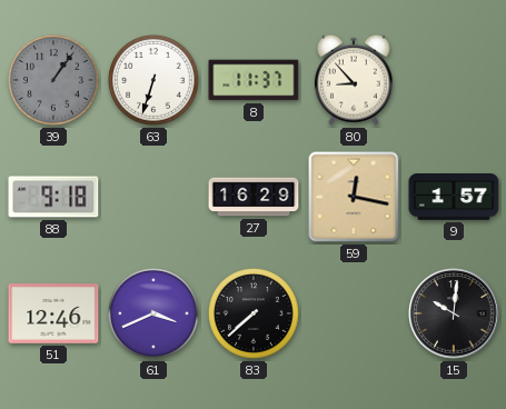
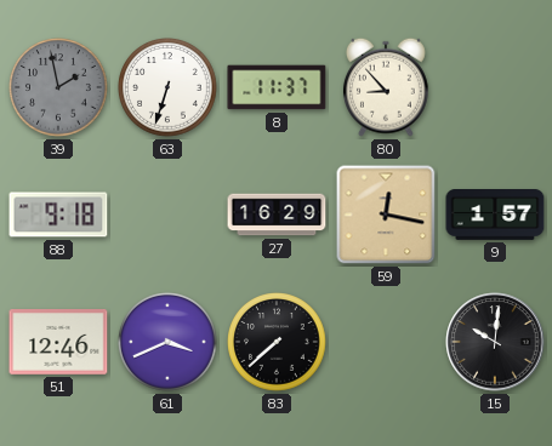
39: 1:06 -> 1:58
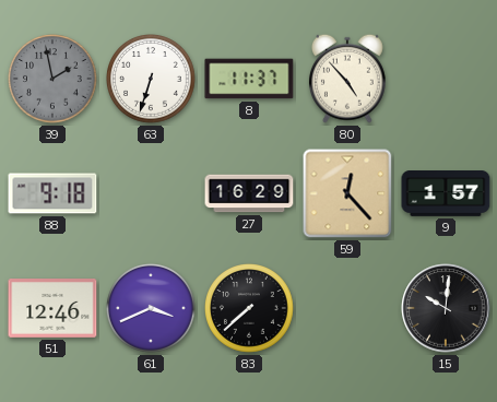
80: 8:53 -> 4:53
59: 12:17 -> 12:23
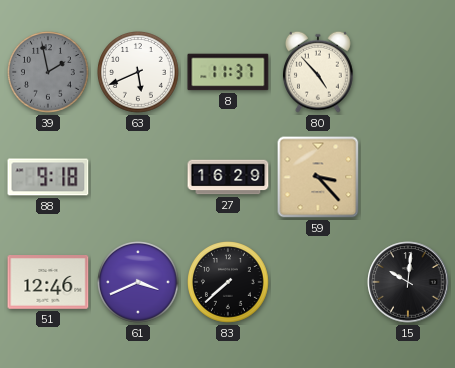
63: 6:33 -> 5:41
59: 12:23 -> 3:23
9: 1:57 -> none
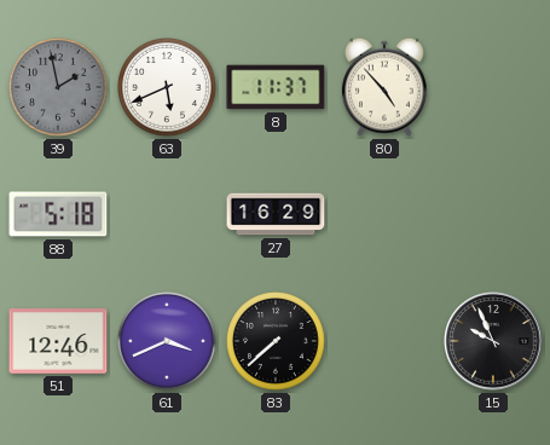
88: 9:18 -> 5:18
59: 3:23 -> none
15: 10:01 -> 9:56
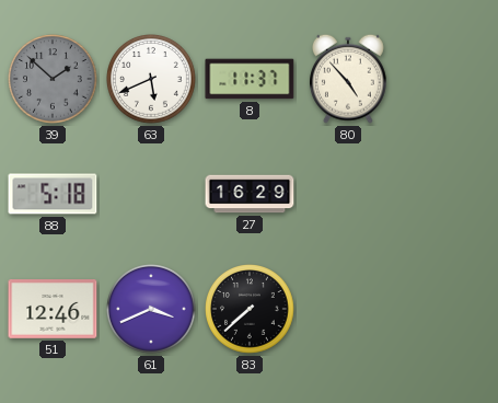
39: 1:58 -> 1:52
15: 9:56 -> none
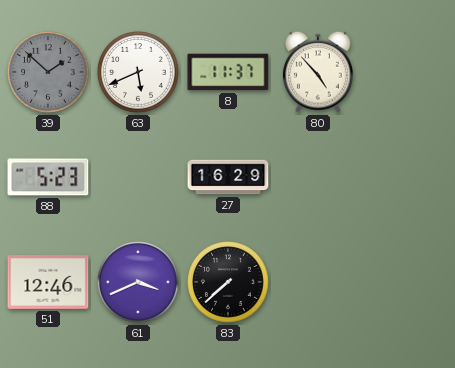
88: 5:18 -> 5:23
